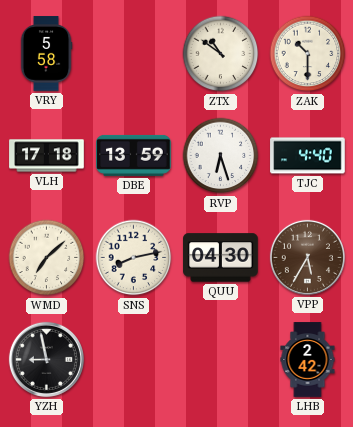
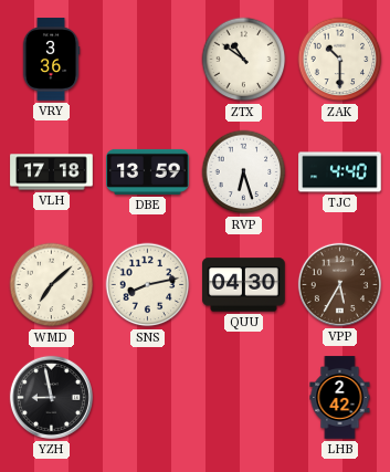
VRY: 5:58 -> 3:36
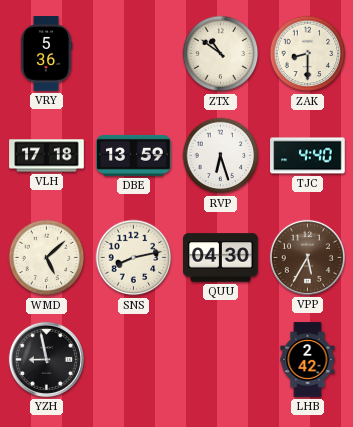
VRY: 3:36 -> 5:36
ZAK: 10:30 -> 8:30
WMD: 7:08 -> 5:08
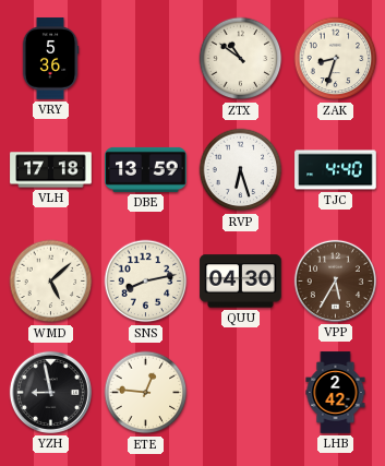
ZAK: 8:30 -> 8:33
ETE: none -> 12:46
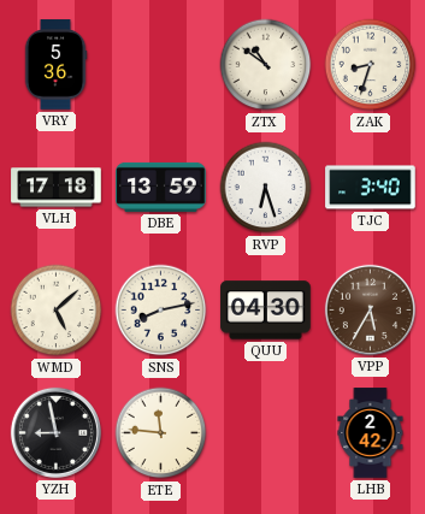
TJC: 4:40 -> 3:40
ETE: 12:46 -> 11:46
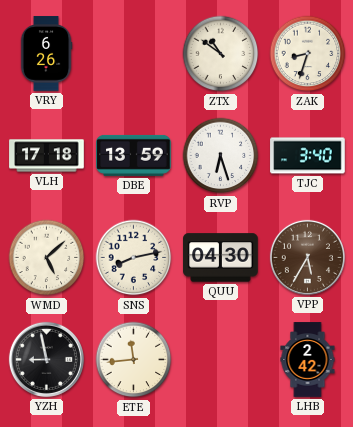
VRY: 5:36 -> 6:26
ETE: 11:46 -> 11:44
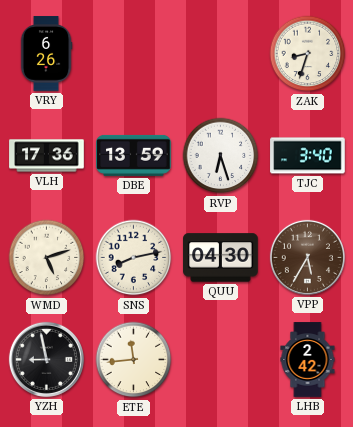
ZTX: 10:51 -> none
VLH: 17:18 -> 17:36
WMD: 5:08 -> 5:12
